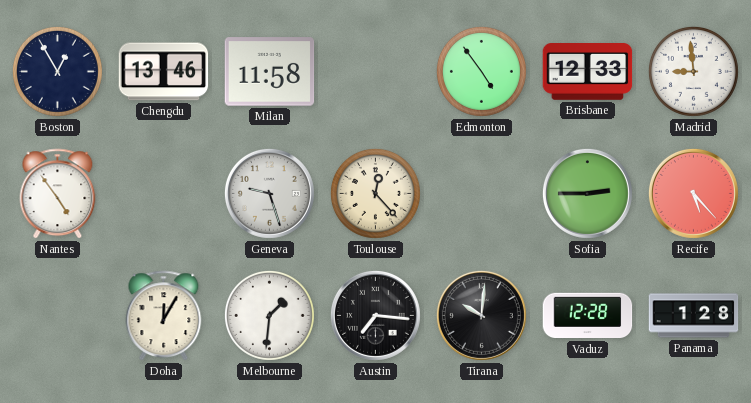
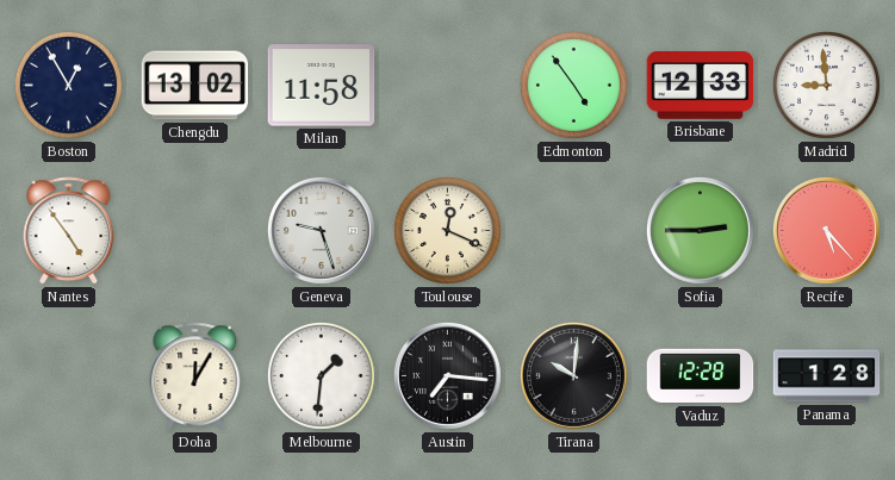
Chengdu: 13:46 -> 13:02
Toulouse: 12:23 -> 12:19
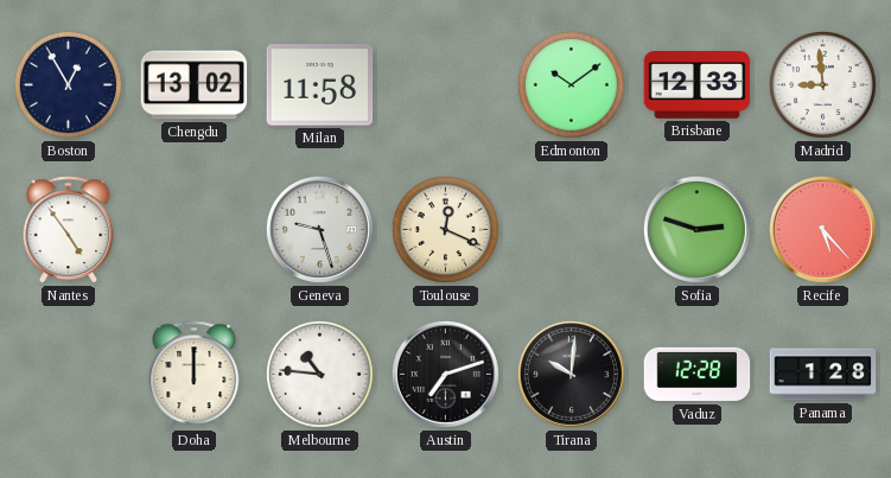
Edmonton: 4:54 -> 10:09
Sofia: 2:45 -> 2:48
Doha: 12:05 -> 12:00
Melbourne: 1:31 -> 10:46
Austin: 7:16 -> 7:12
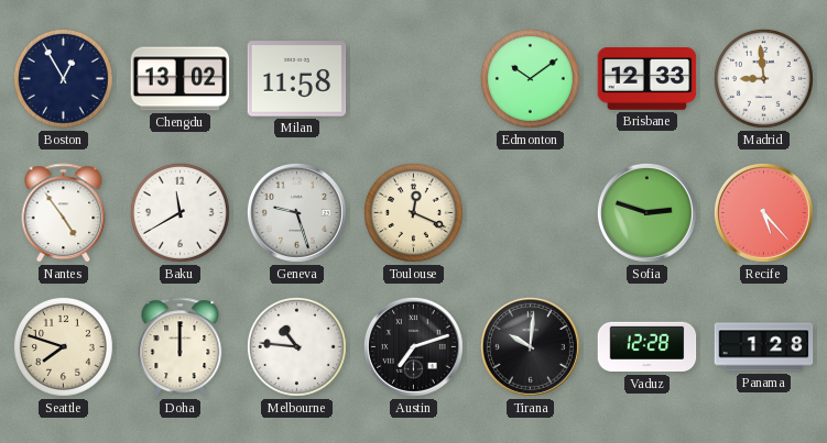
Baku: none -> 11:40
Seattle: none -> 7:48
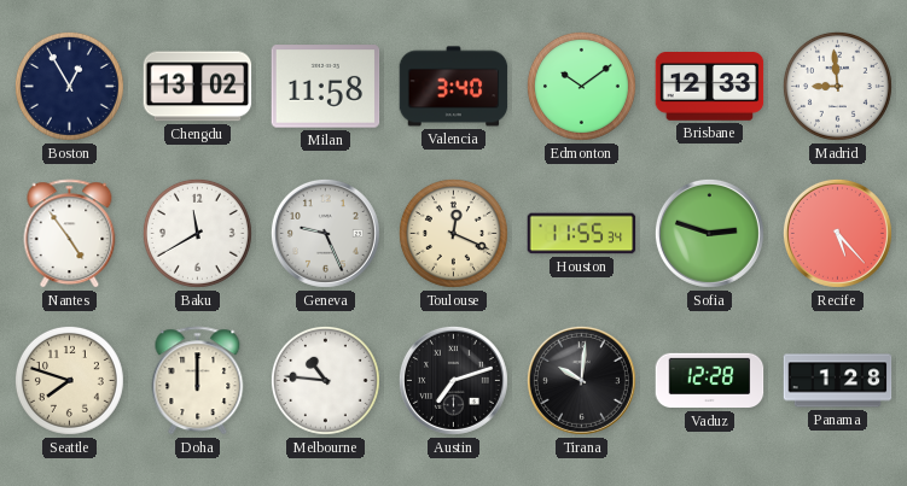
Valencia: none -> 3:40
Geneva: 9:27 -> 9:26
Houston: none -> 11:55
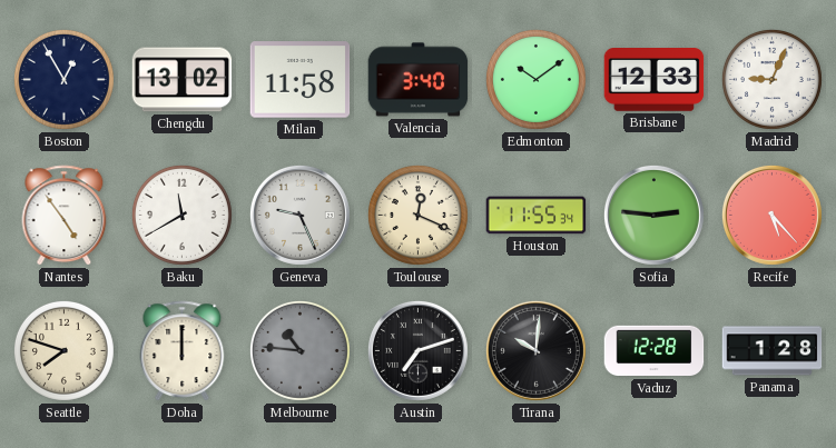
Madrid: 8:59 -> 9:04
Sofia: 2:48 -> 2:46
Melbourne dial: white -> grey
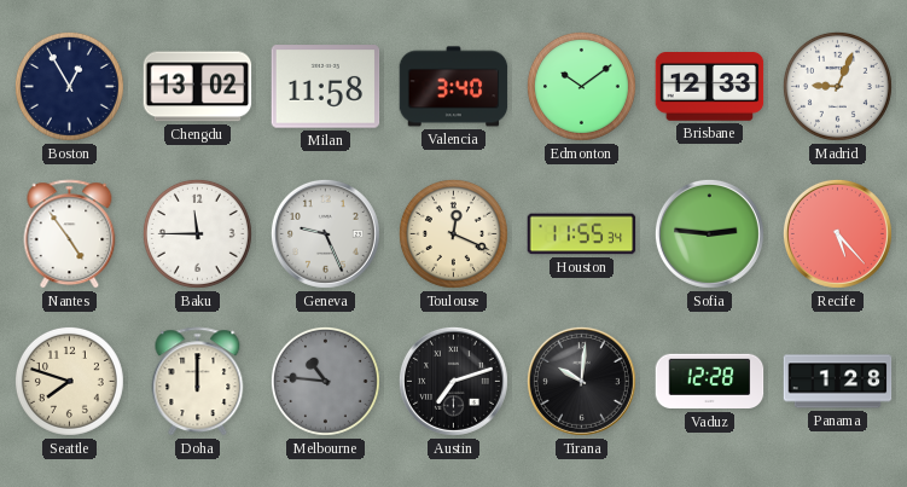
Baku: 11:40 -> 11:45
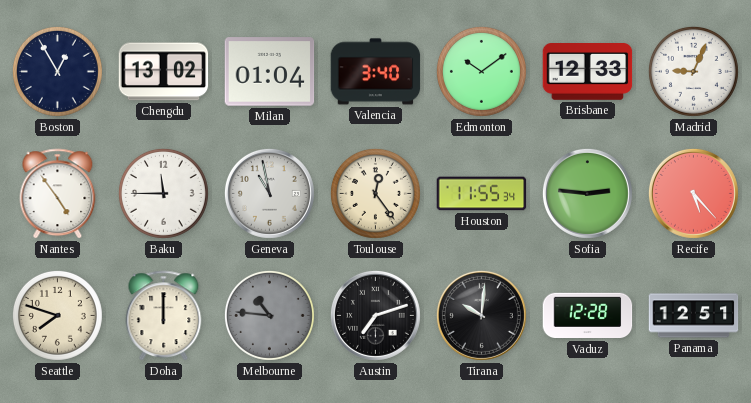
Milan: 11:58 -> 01:04
Geneva: 9:26 -> 10:58
Toulouse: 12:19 -> 12:24
Panama: 1:28 -> 12:51
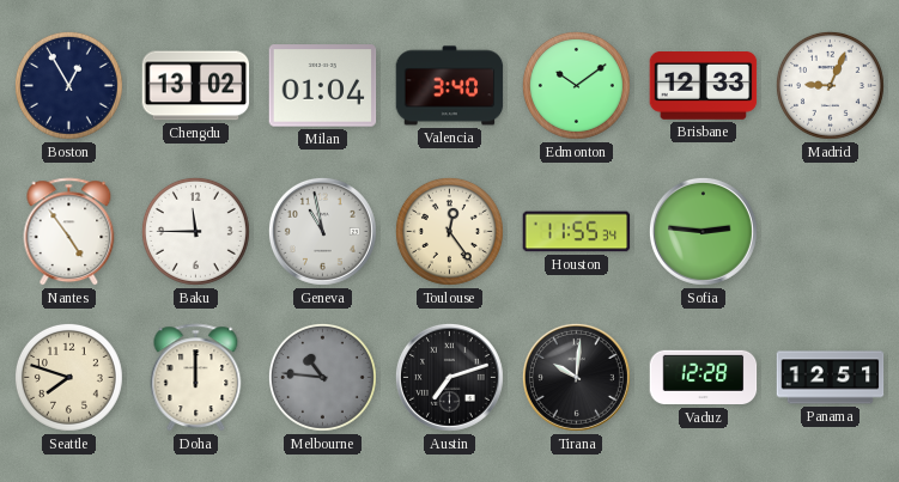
Recife: 5:23 -> none
